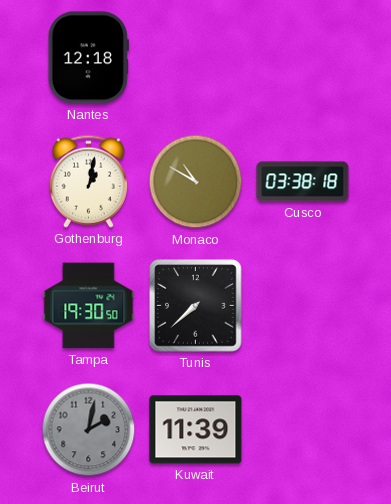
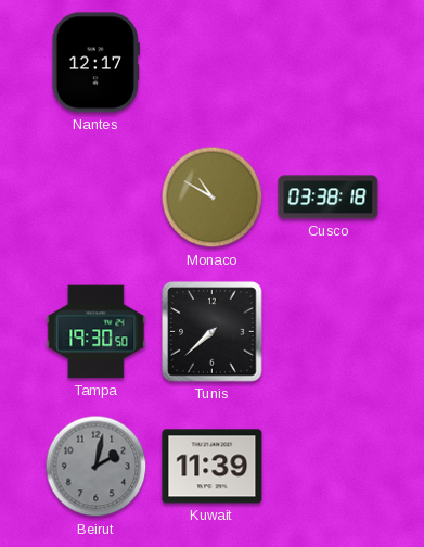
Nantes: 12:18 -> 12:17
Gothenburg: 1:02 -> none
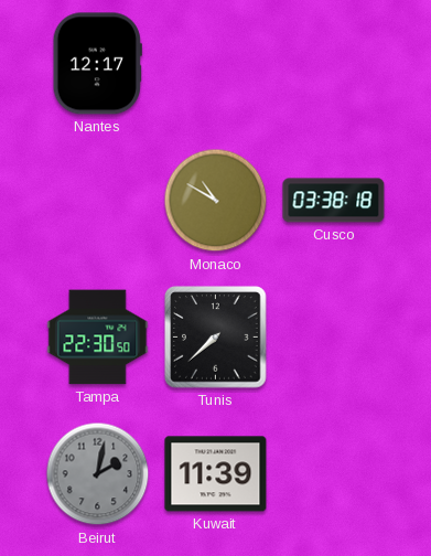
Tampa: 19:30 -> 22:30
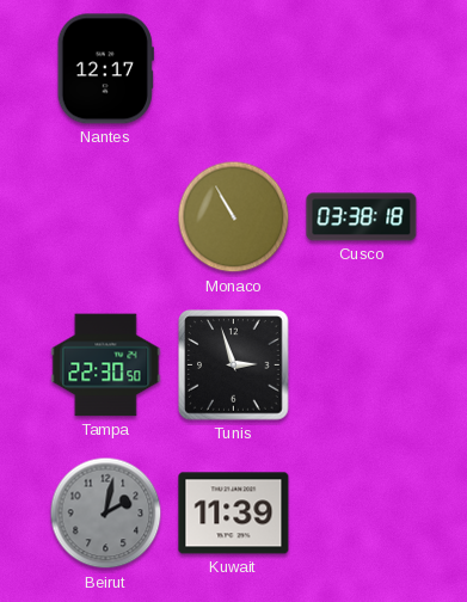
Monaco: 10:50 -> 10:55
Tunis: 7:38 -> 2:57
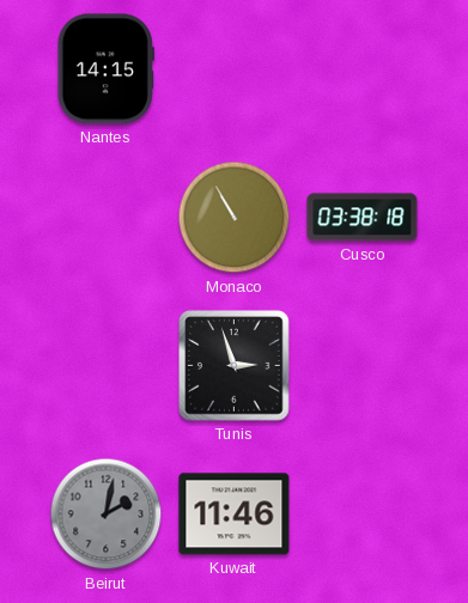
Nantes: 12:17 -> 14:15
Tampa: 22:30 -> none
Kuwait: 11:39 -> 11:46
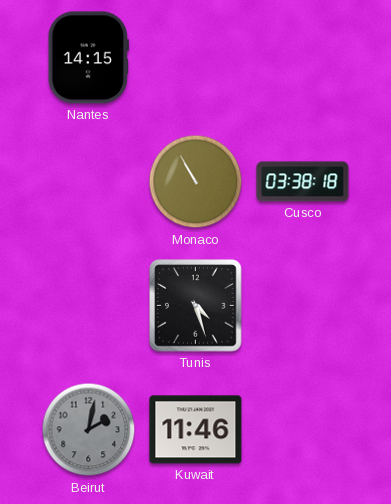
Tunis: 2:57 -> 4:27
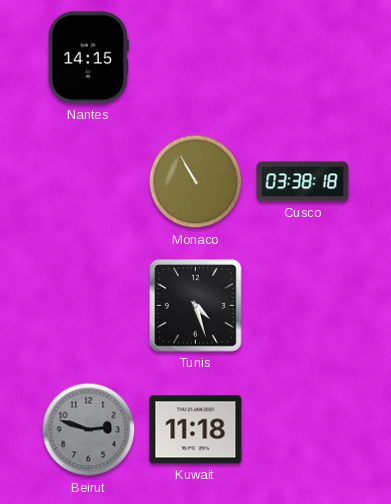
Beirut: 2:02 -> 2:48
Kuwait: 11:46 -> 11:18
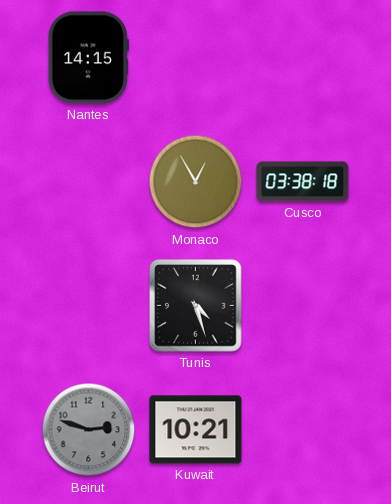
Monaco: 10:55 -> 12:55
Kuwait: 11:18 -> 10:21
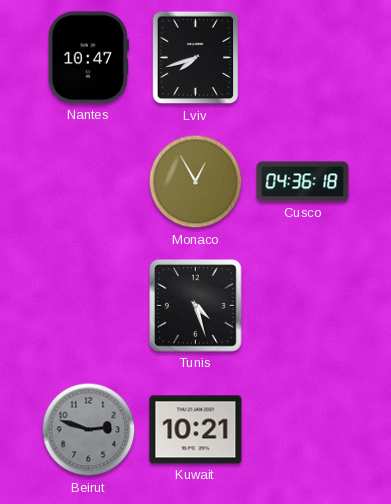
Nantes: 14:15 -> 10:47
Lviv: none -> 7:42
Cusco: 03:38 -> 04:36
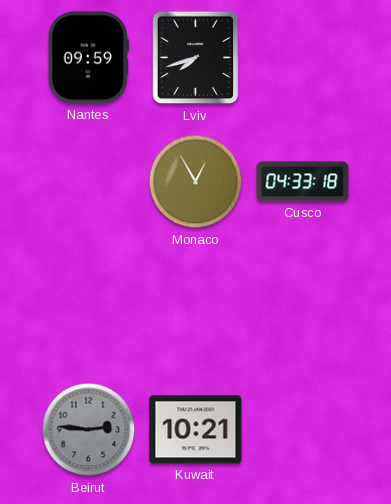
Nantes: 10:47 -> 09:59
Cusco: 04:36 -> 04:33
Tunis: 4:27 -> none
Beirut: 2:48 -> 2:46
